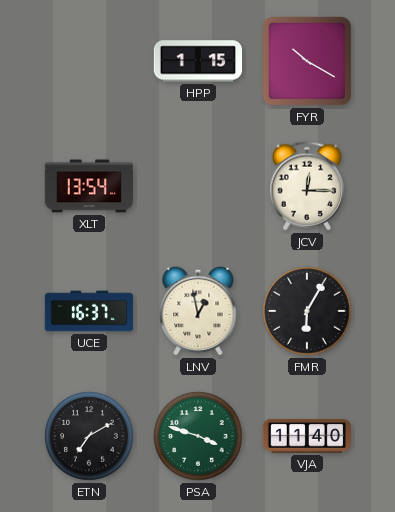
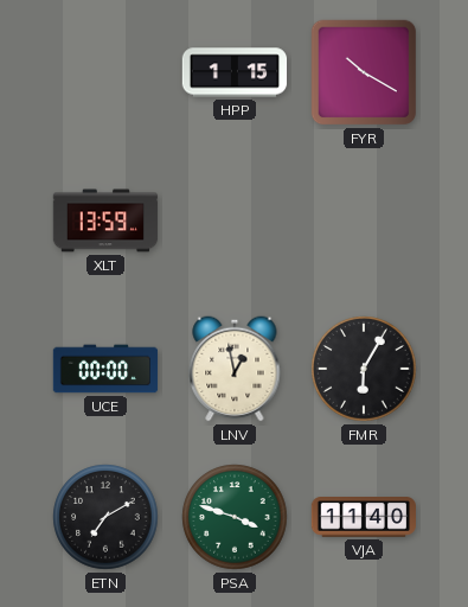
XLT: 13:54 -> 13:59
JCV: 12:15 -> none
UCE: 16:37 -> 00:00
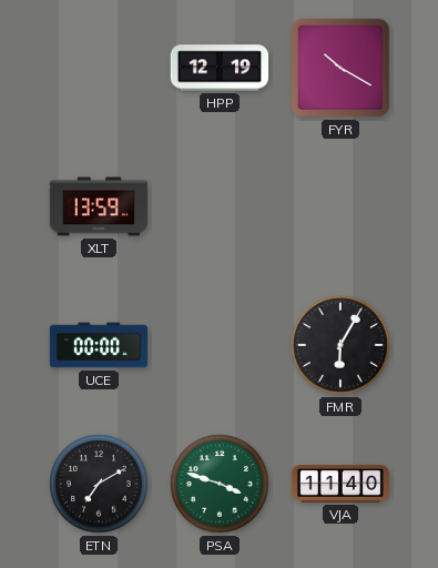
HPP: 1:15 -> 12:19
LNV: 12:58 -> none
